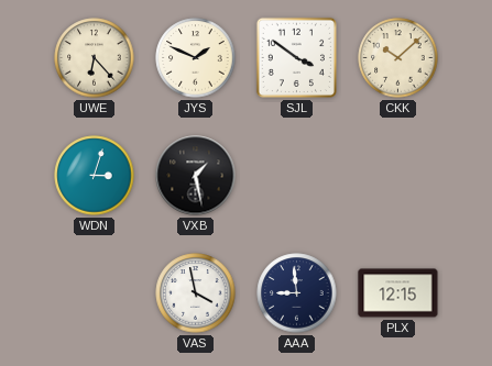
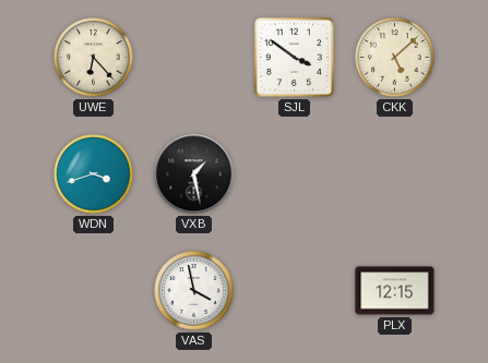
JYS: 1:49 -> none
CKK: 10:08 -> 5:08
WDN: 3:03 -> 3:42
AAA: 8:59 -> none
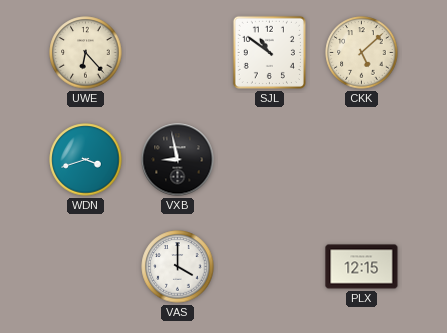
SJL: 3:51 -> 10:51
VXB: 1:28 -> 8:58
VAS: 3:58 -> 4:00
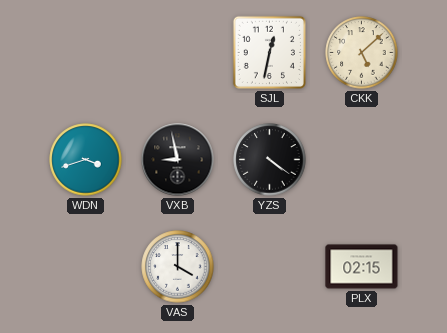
UWE: 6:23 -> none
SJL: 10:51 -> 12:32
YZS: none -> 4:21
PLX: 12:15 -> 02:15
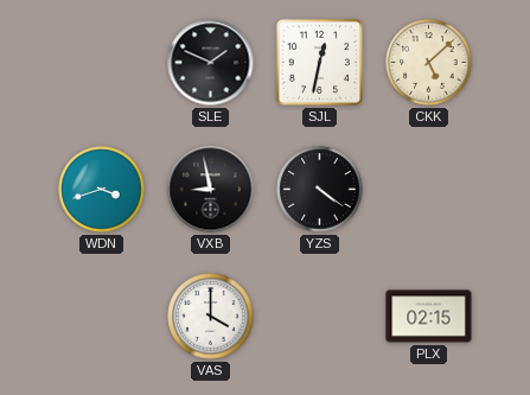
SLE: none -> 1:49
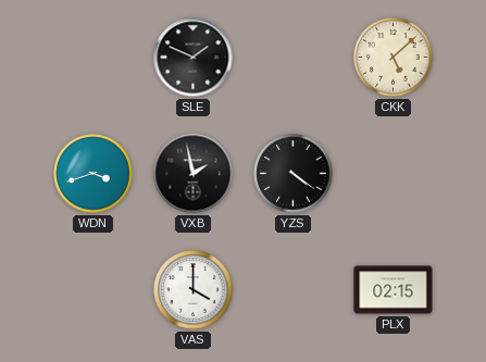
SJL: 12:32 -> none
VXB: 8:58 -> 1:58
